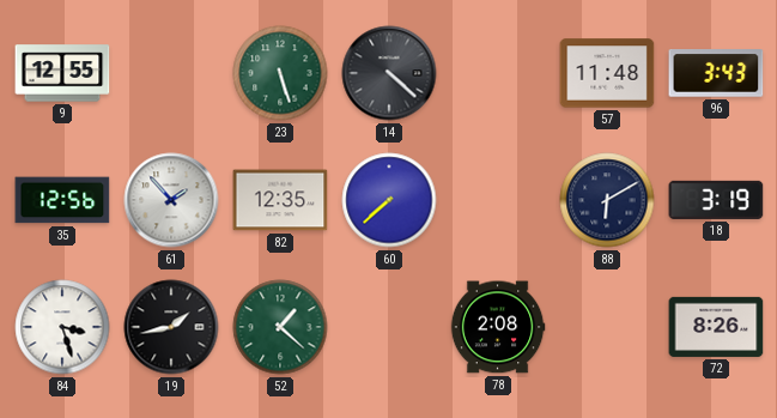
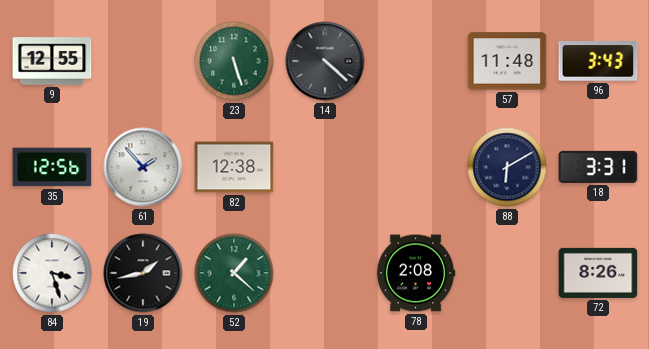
82: 12:35 -> 12:38
60: 7:38 -> none
18: 3:19 -> 3:31
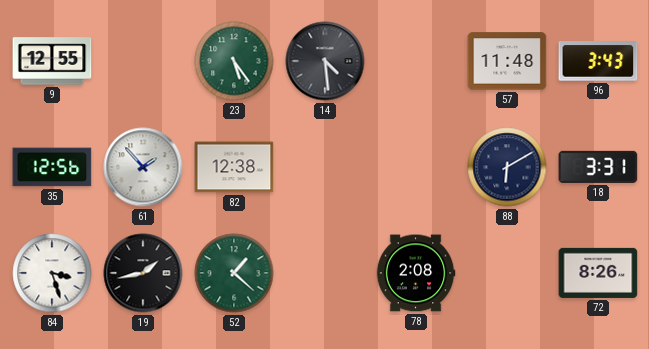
23: 5:27 -> 5:24
14: 4:22 -> 4:29
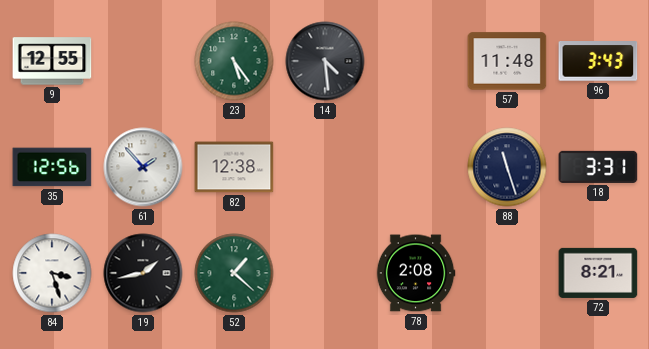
88: 6:10 -> 11:27
72: 8:26 -> 8:21
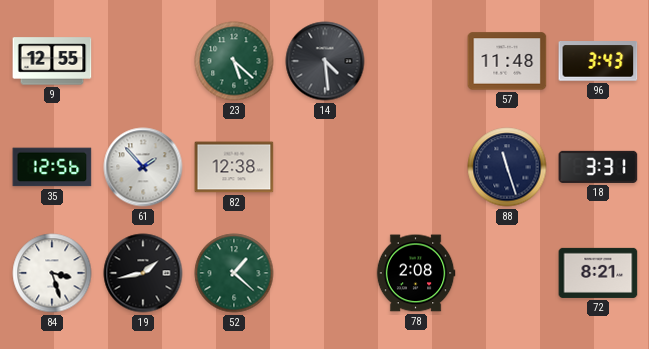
23: 5:24 -> 5:22
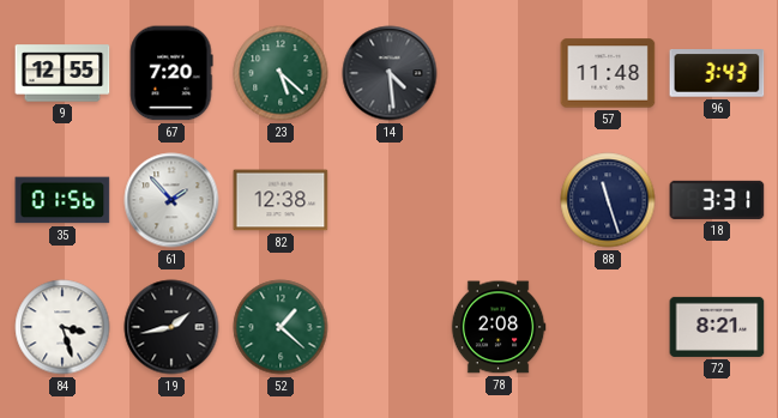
67: none -> 7:20
35: 12:56 -> 01:56
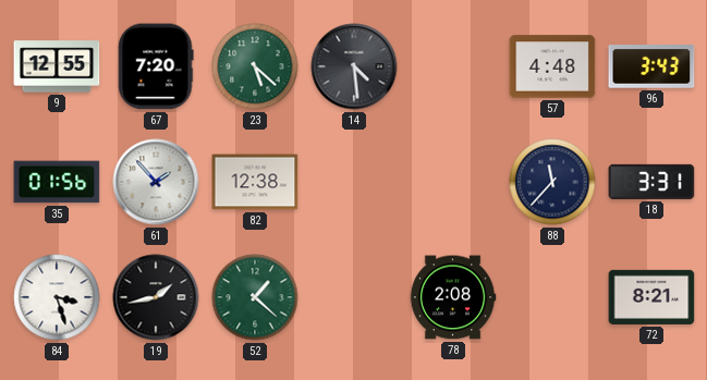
57: 11:48 -> 4:48
88: 11:27 -> 11:37
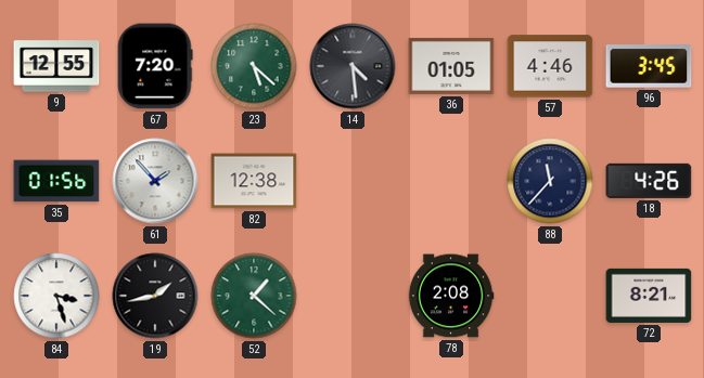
36: none -> 01:05
57: 4:48 -> 4:46
96: 3:43 -> 3:45
18: 3:31 -> 4:26
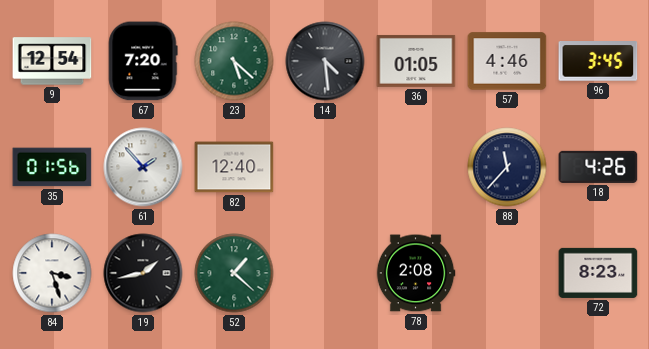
9: 12:55 -> 12:54
82: 12:38 -> 12:40
72: 8:21 -> 8:23
